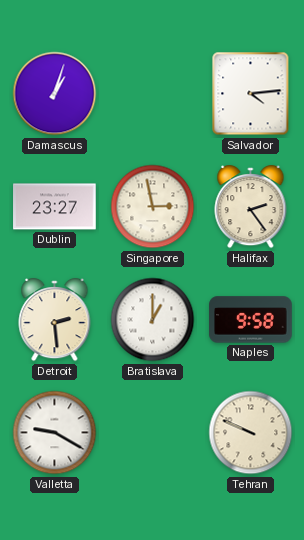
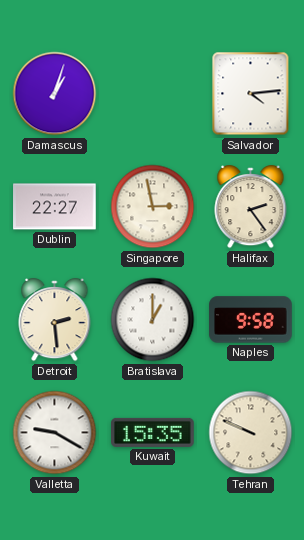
Dublin: 23:27 -> 22:27
Kuwait: none -> 15:35
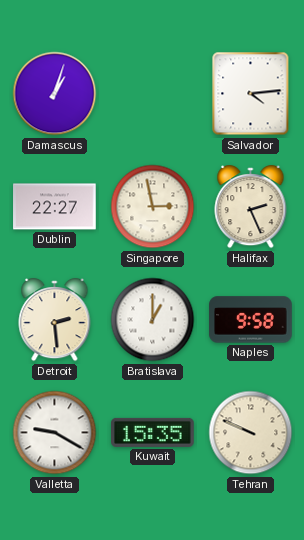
Halifax: 2:24 -> 2:26
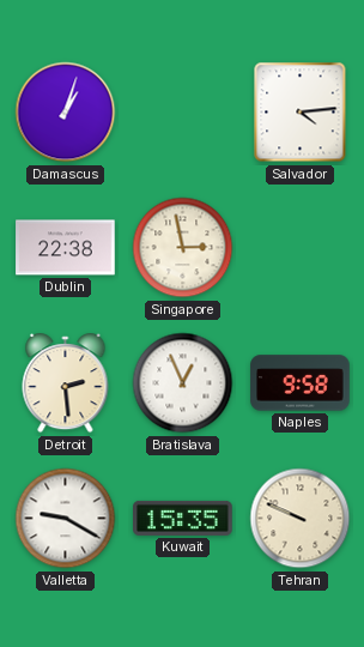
Dublin: 22:27 -> 22:38
Halifax: 2:26 -> none
Bratislava: 1:00 -> 12:56
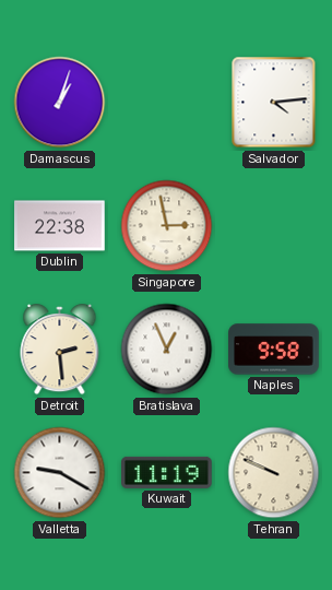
Kuwait: 15:35 -> 11:19
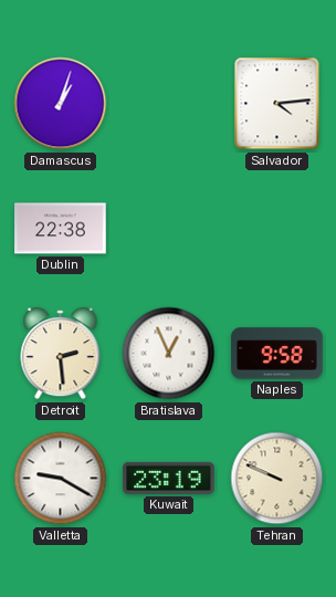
Singapore: 2:58 -> none
Kuwait: 11:19 -> 23:19
